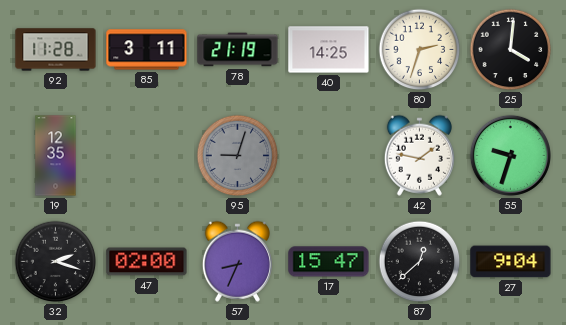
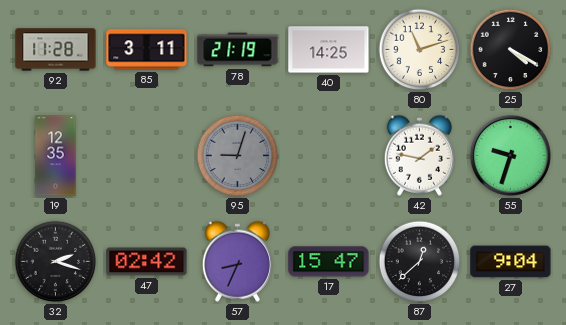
80: 2:33 -> 11:12
25: 4:01 -> 4:20
47: 02:00 -> 02:42
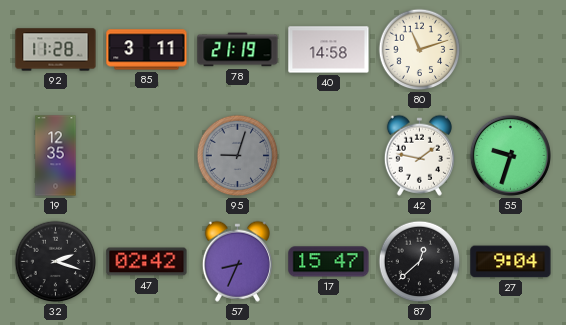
40: 14:25 -> 14:58
25: 4:20 -> none
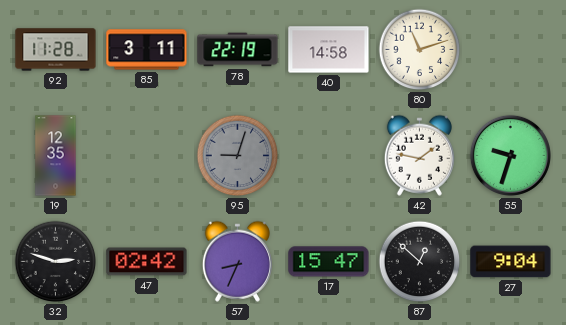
78: 21:19 -> 22:19
32: 2:18 -> 2:48
87: 12:38 -> 12:52
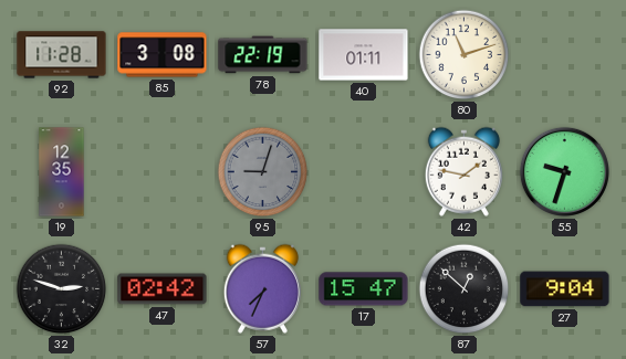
85: 3:11 -> 3:08
40: 14:58 -> 01:11
57: 8:34 -> 7:34
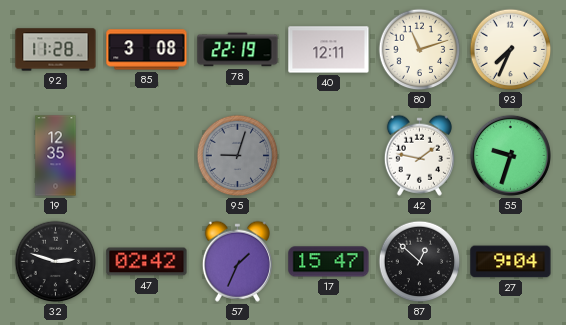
40: 01:11 -> 12:11
93: none -> 7:34
57: 7:34 -> 1:34
